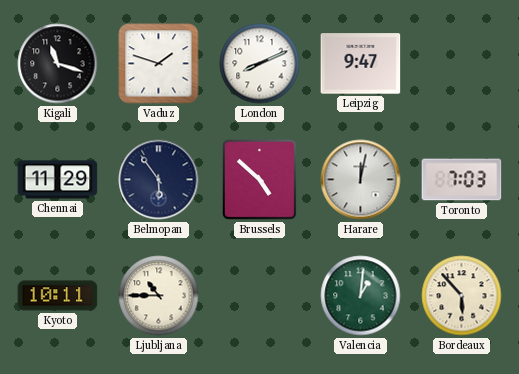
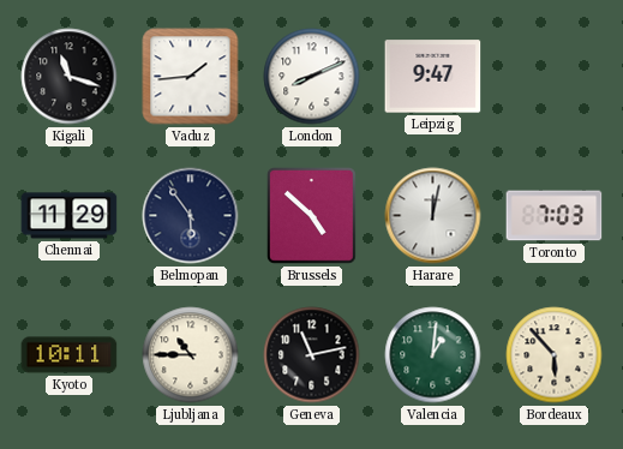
Vaduz: 1:48 -> 1:44
Geneva: none -> 11:13
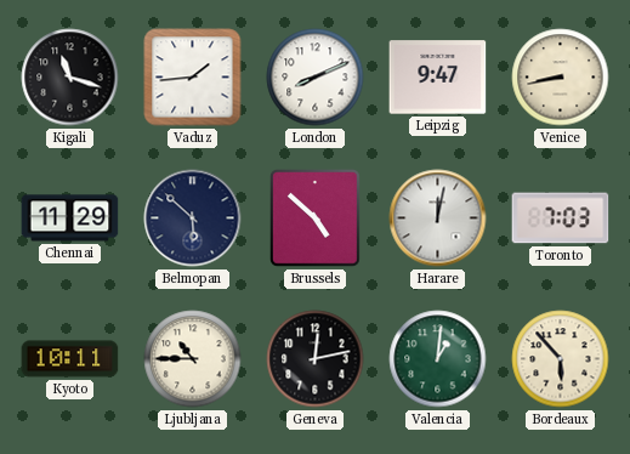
Venice: none -> 8:43
Belmopan: 5:54 -> 5:52
Geneva: 11:13 -> 12:13
